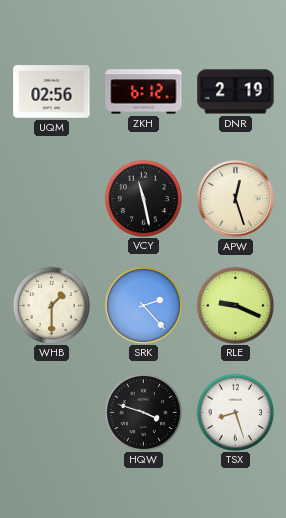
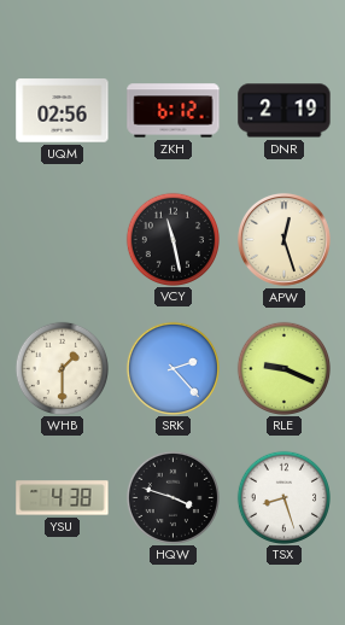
YSU: none -> 4:38
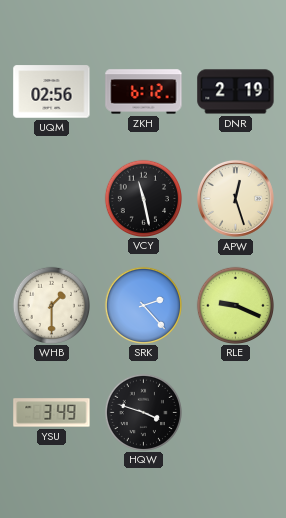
YSU: 4:38 -> 3:49
TSX: 8:27 -> none
